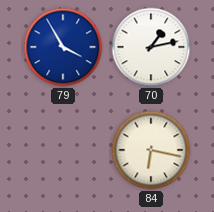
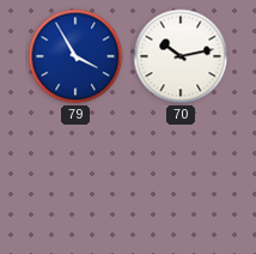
70: 1:13 -> 10:13
84: 6:17 -> none
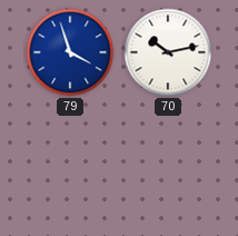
79: 3:55 -> 3:57
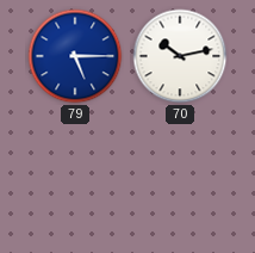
79: 3:57 -> 5:15
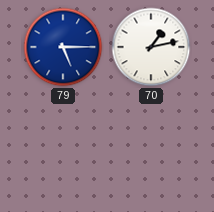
70: 10:13 -> 1:13
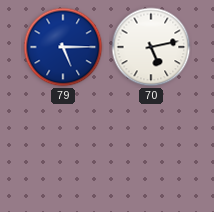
70: 1:13 -> 5:13
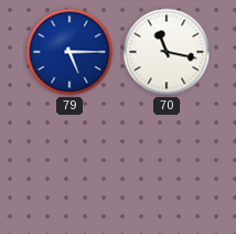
70: 5:13 -> 11:17
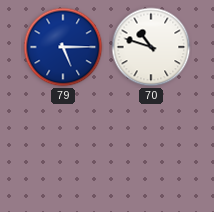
70: 11:17 -> 10:48
